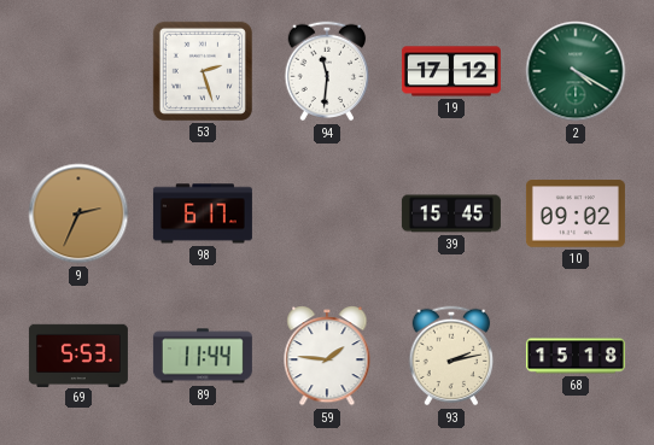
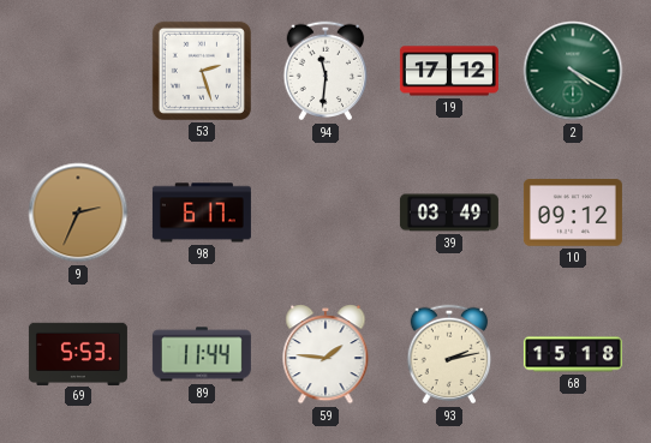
39: 15:45 -> 03:49
10: 09:02 -> 09:12
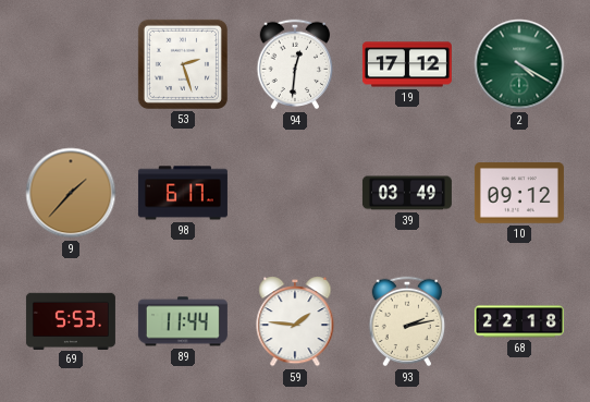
94: 11:31 -> 12:31
9: 2:34 -> 1:37
68: 15:18 -> 22:18
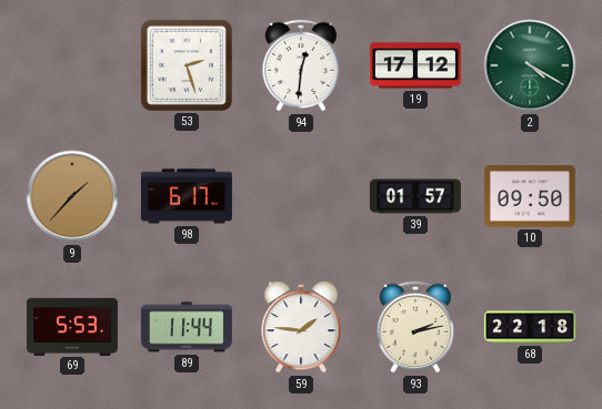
39: 03:49 -> 01:57
10: 09:12 -> 09:50
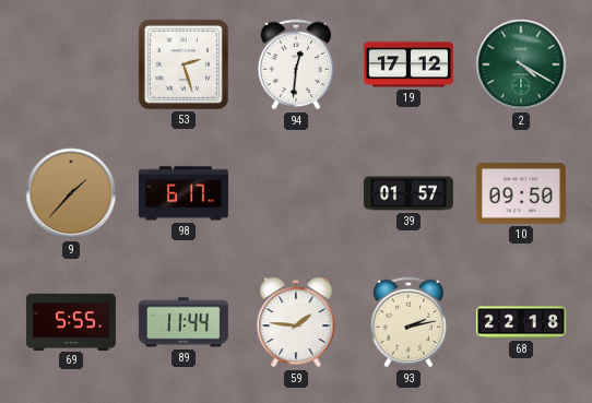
69: 5:53 -> 5:55
